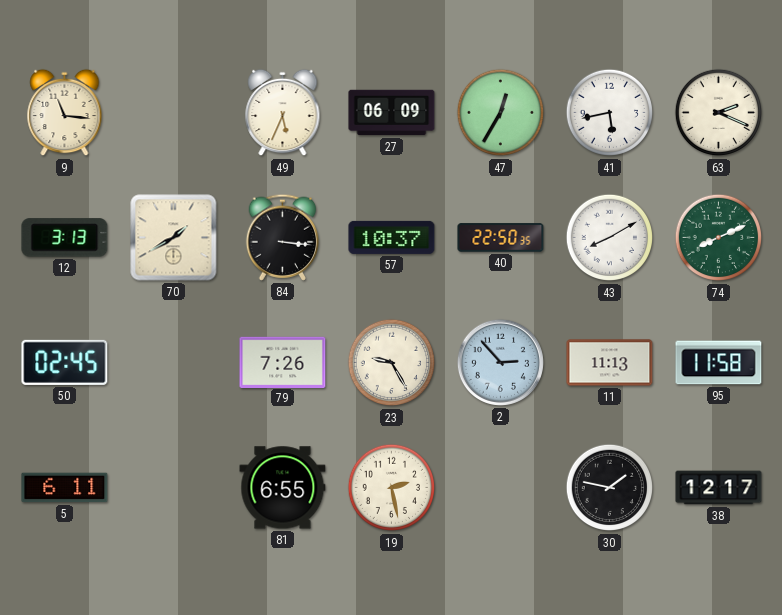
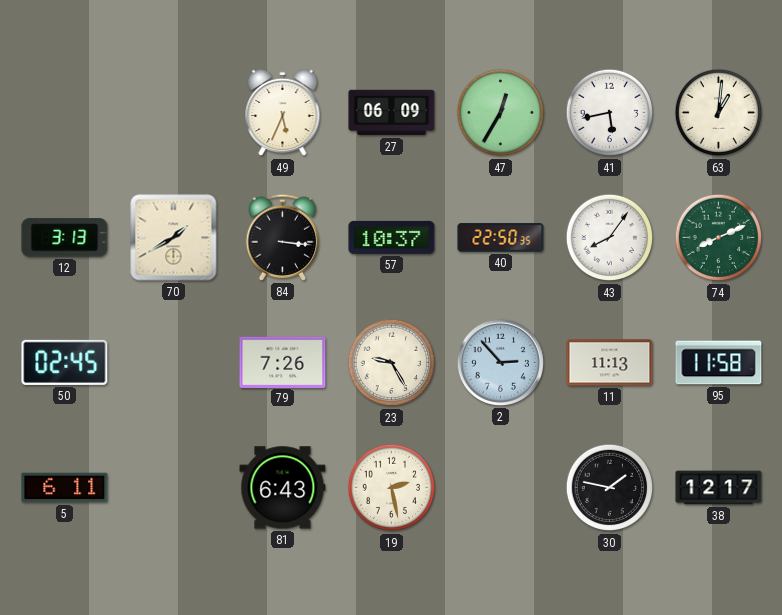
9: 11:16 -> none
63: 2:19 -> 1:01
43: 8:10 -> 8:06
81: 6:55 -> 6:43
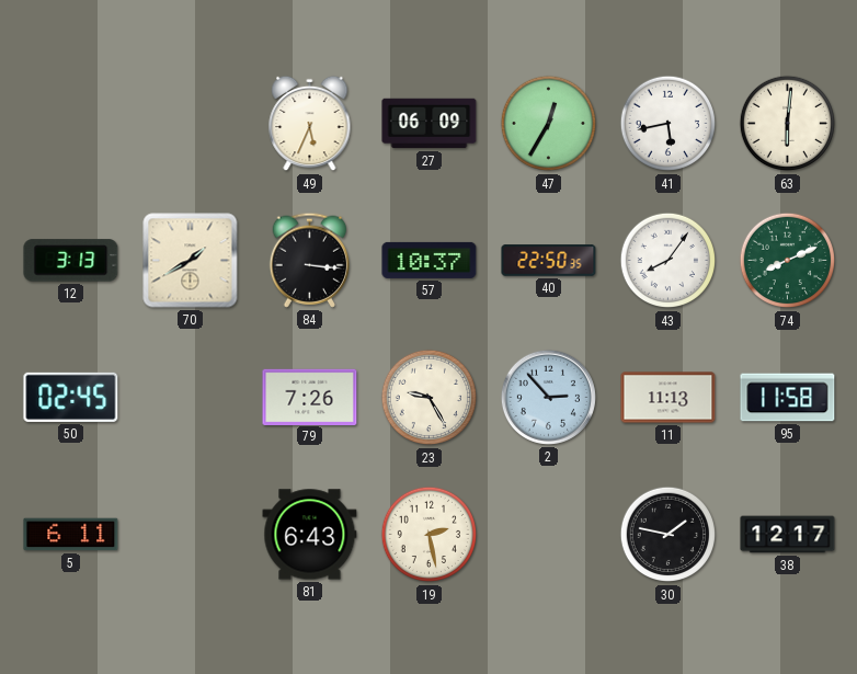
63: 1:01 -> 6:01
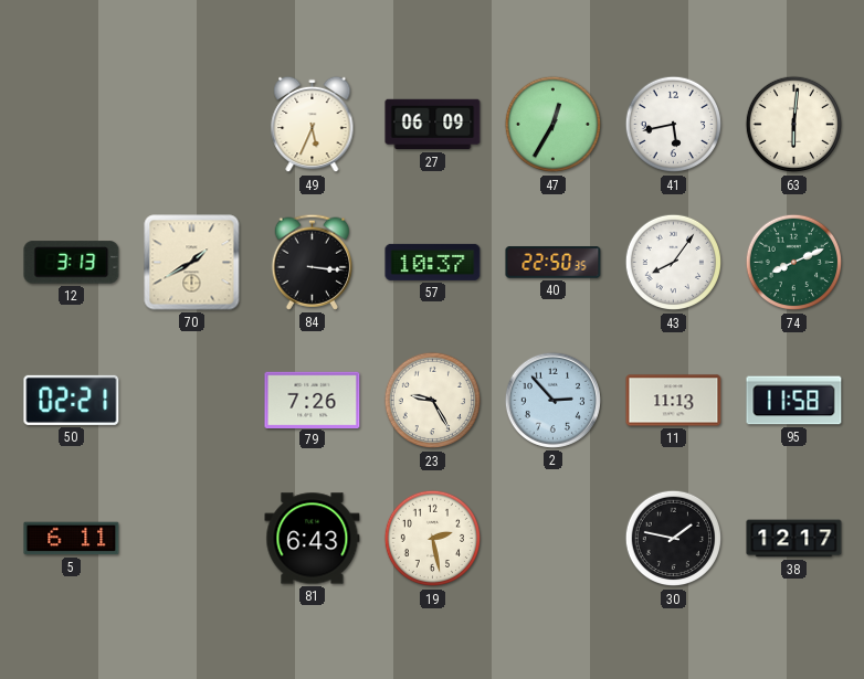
50: 02:45 -> 02:21
